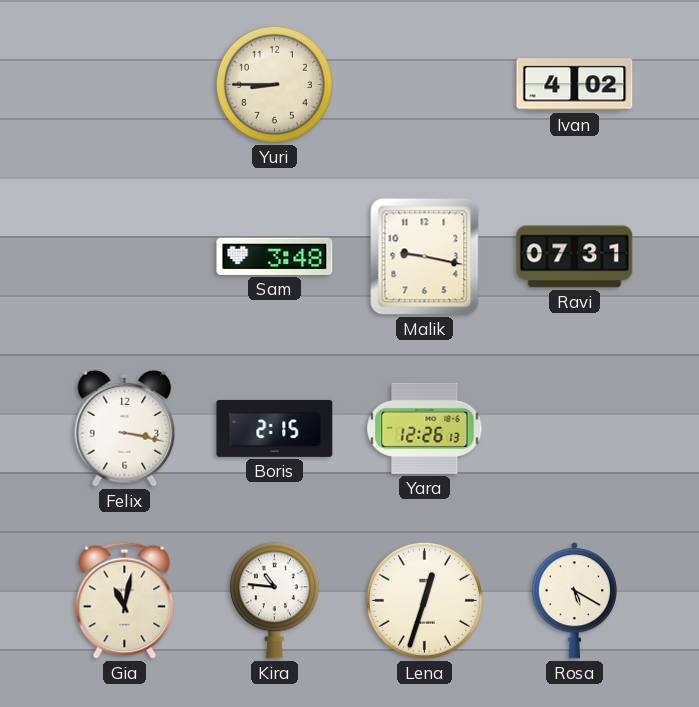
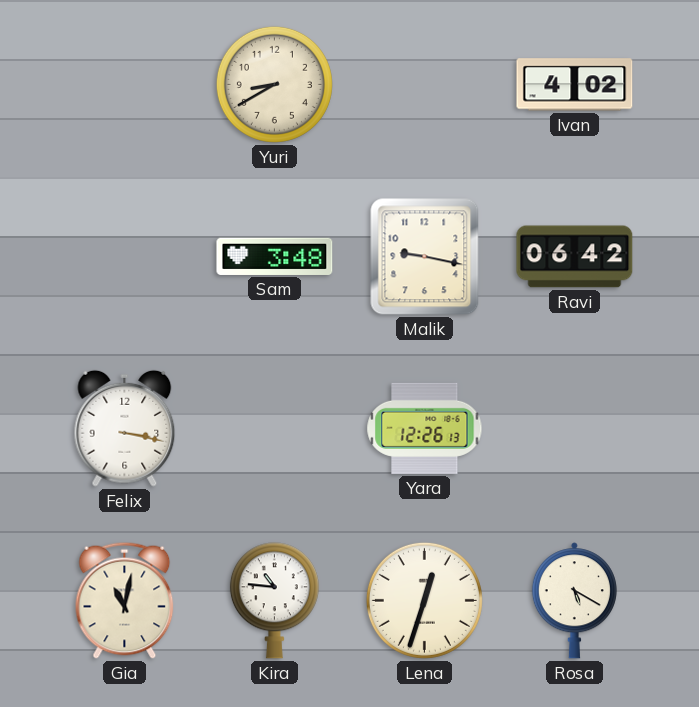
Yuri: 8:45 -> 8:40
Ravi: 07:31 -> 06:42
Boris: 2:15 -> none
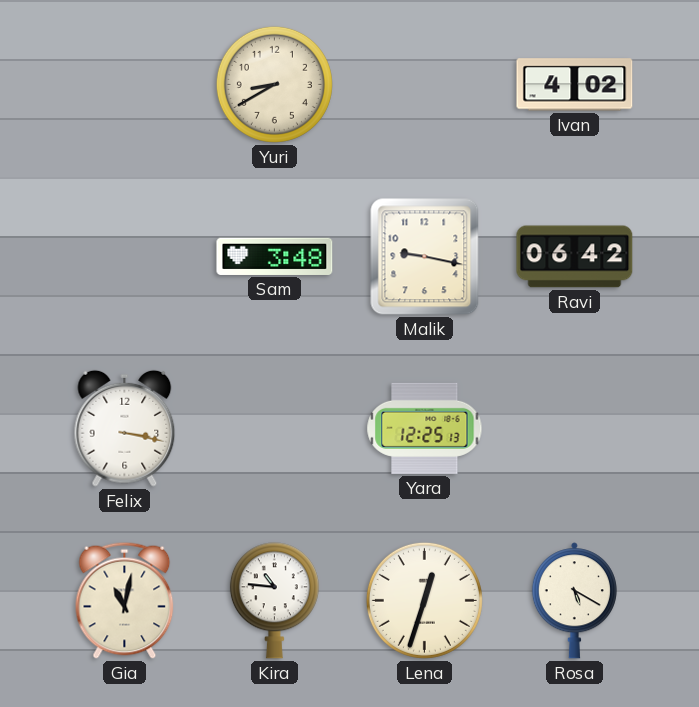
Yara: 12:26 -> 12:25
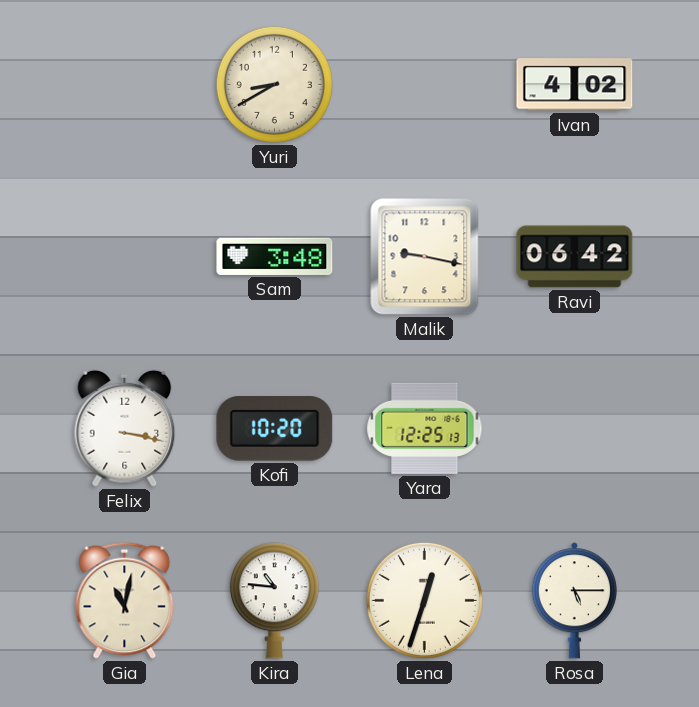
Kofi: none -> 10:20
Rosa: 5:20 -> 5:15
